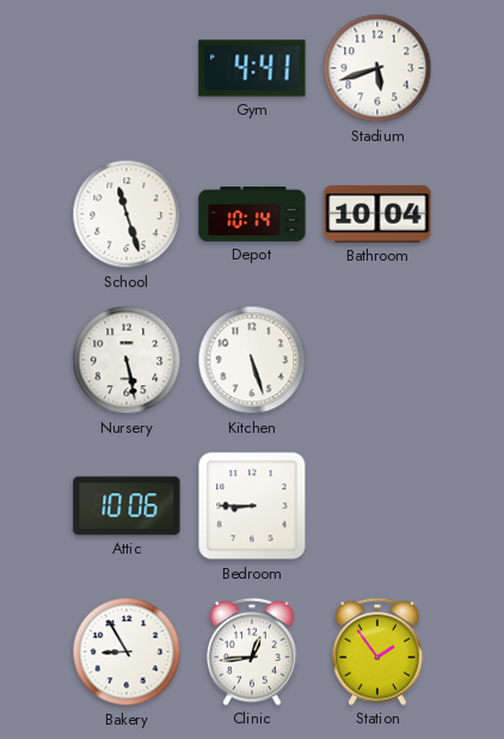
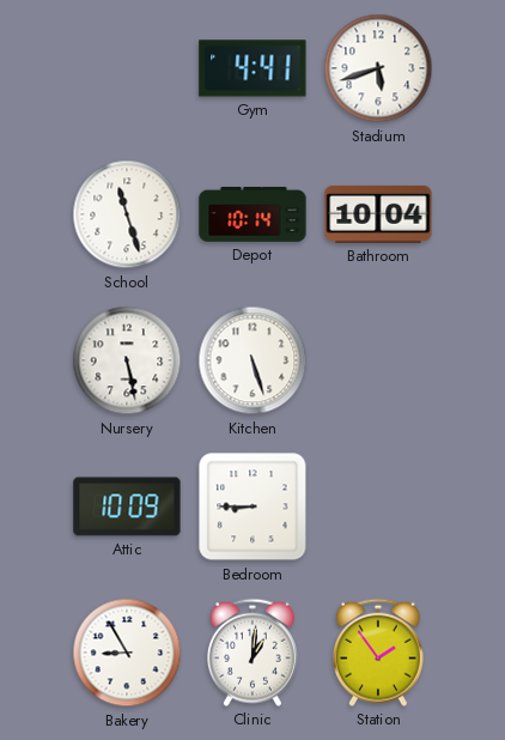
Attic: 10:06 -> 10:09
Clinic: 12:44 -> 1:01
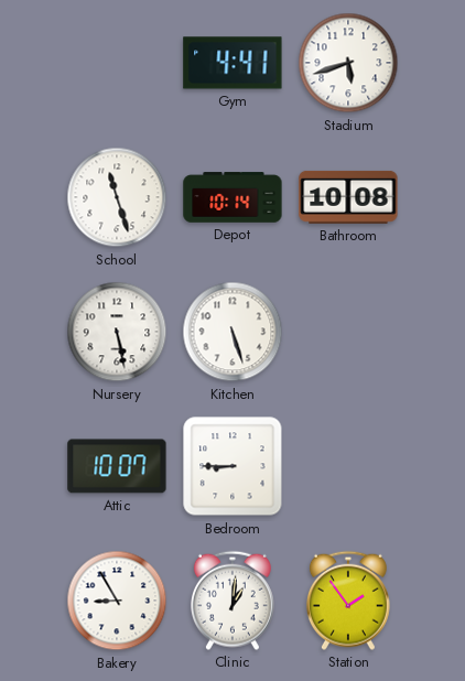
Bathroom: 10:04 -> 10:08
Attic: 10:09 -> 10:07
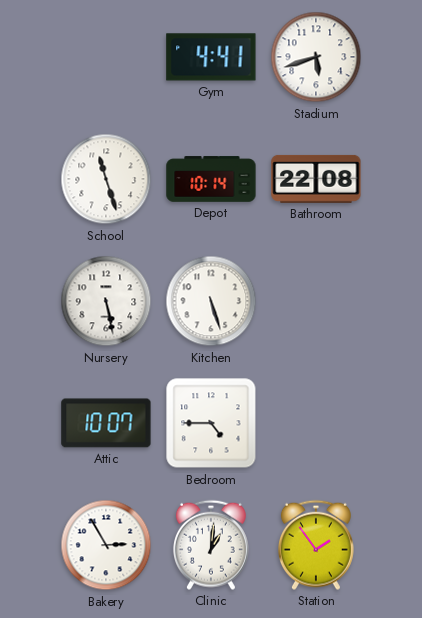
Bathroom: 10:08 -> 22:08
Bedroom: 8:45 -> 4:45
Bakery: 8:55 -> 2:55
